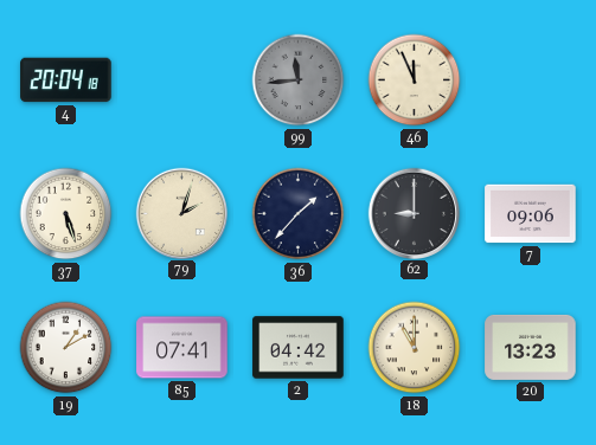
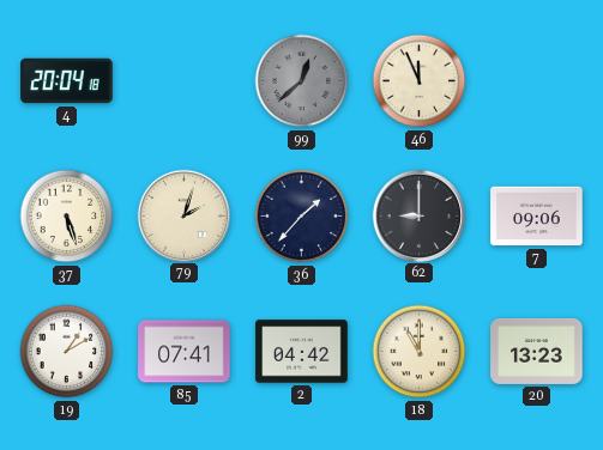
99: 11:44 -> 12:38
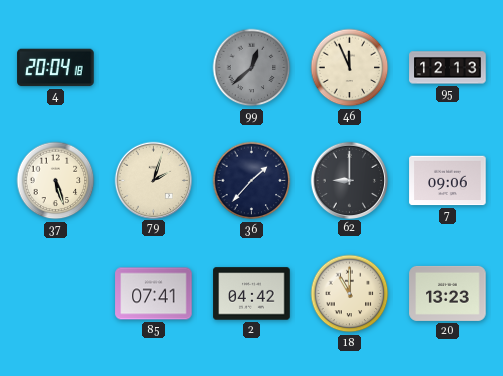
95: none -> 12:13
19: 1:10 -> none
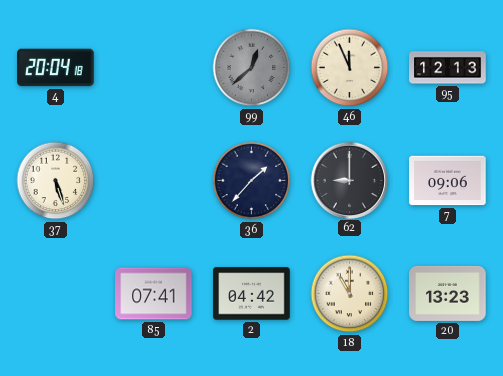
79: 2:03 -> none
